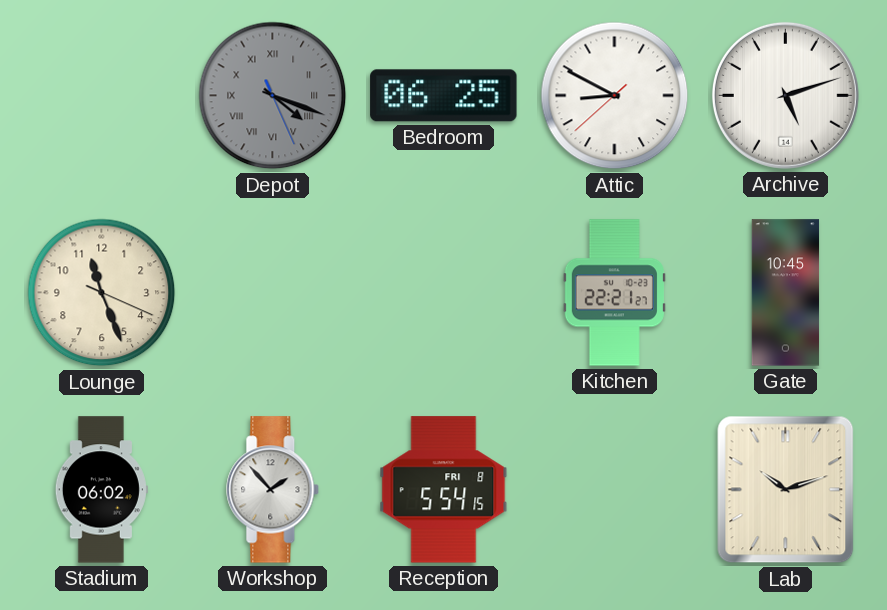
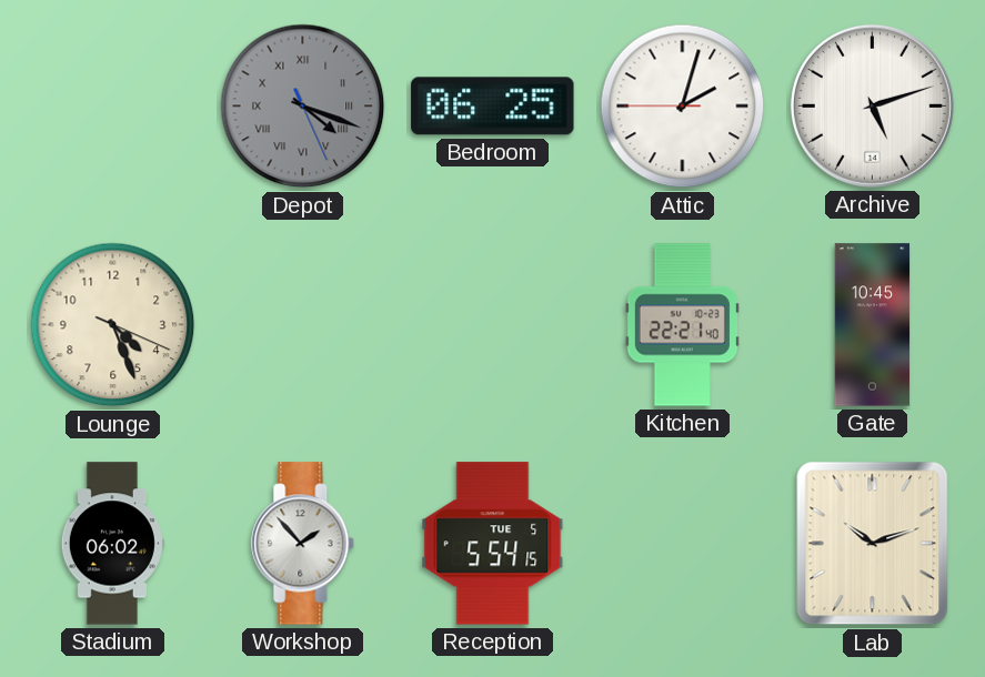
Attic: 8:49 -> 2:02
Lounge: 11:26 -> 4:26
Kitchen: 22:21:27 -> 22:21:40
Reception date: FRI 8 -> TUE 5
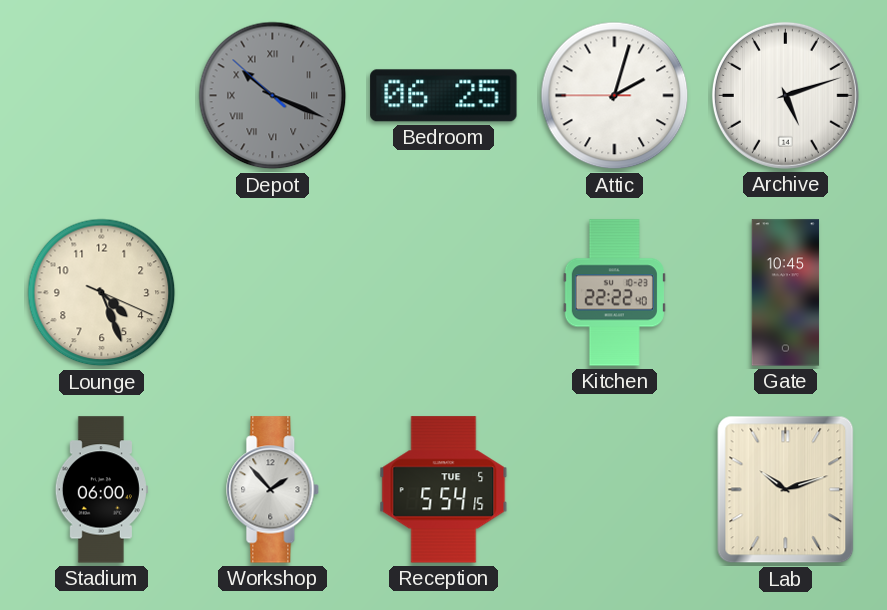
Depot: 4:18 -> 10:18
Kitchen: 22:21 -> 22:22
Stadium: 06:02 -> 06:00
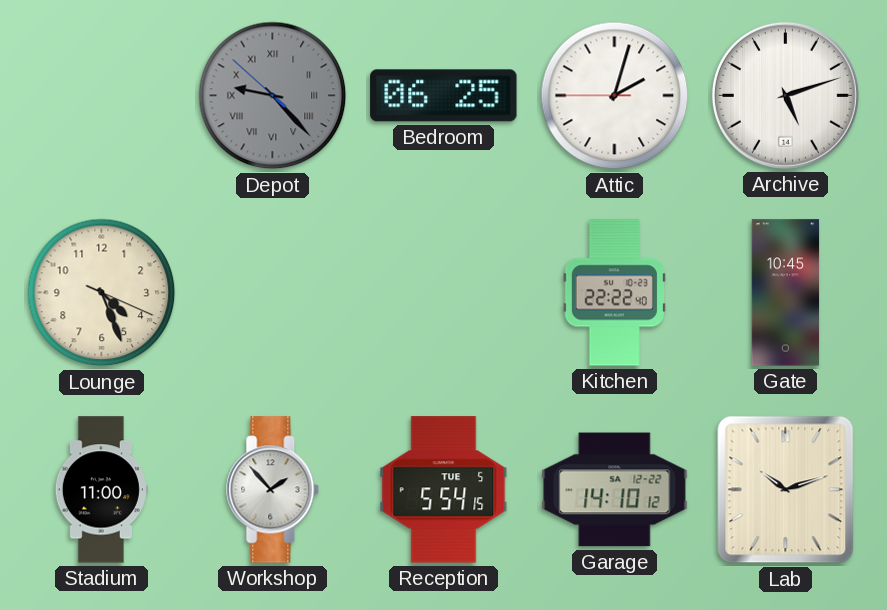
Depot: 10:18 -> 9:22
Stadium: 06:00 -> 11:00
Garage: none -> 14:10
